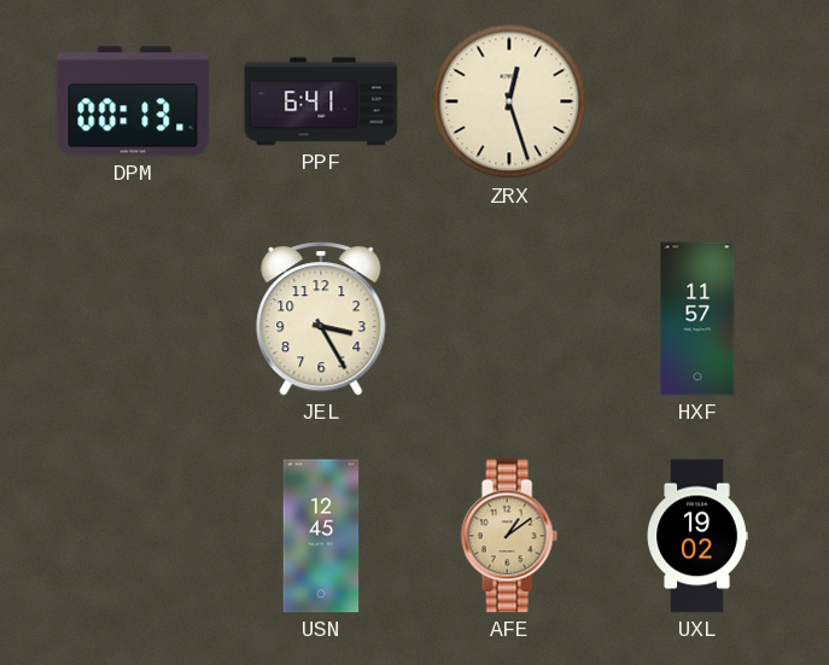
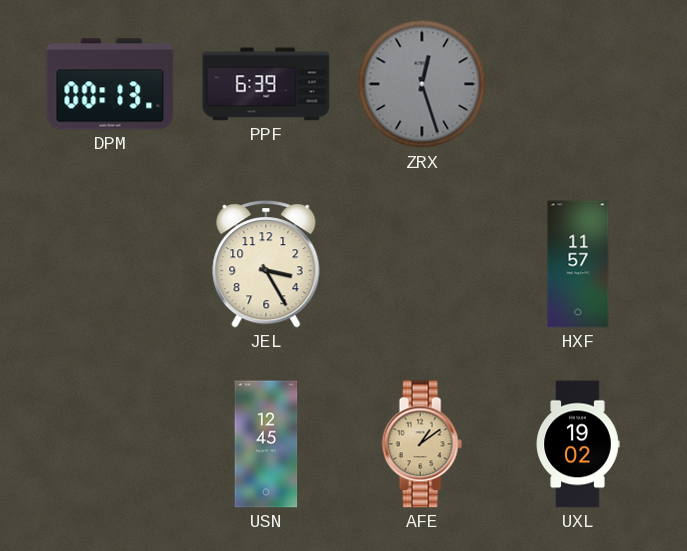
PPF: 6:41 -> 6:39
ZRX dial: cream -> grey
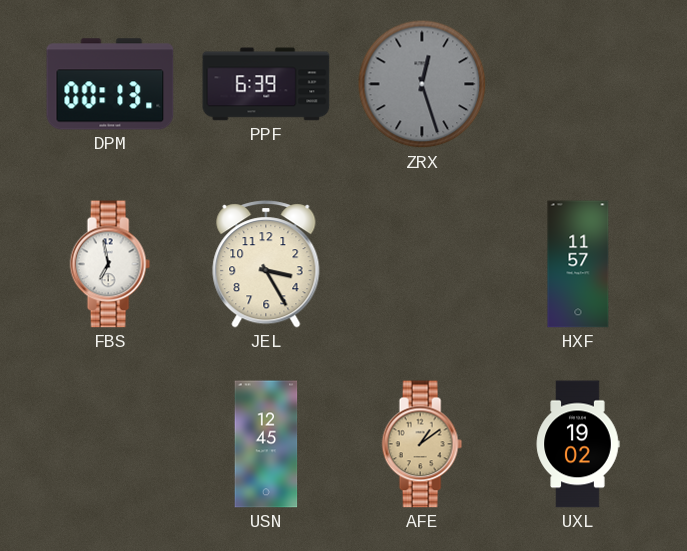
FBS: none -> 6:58
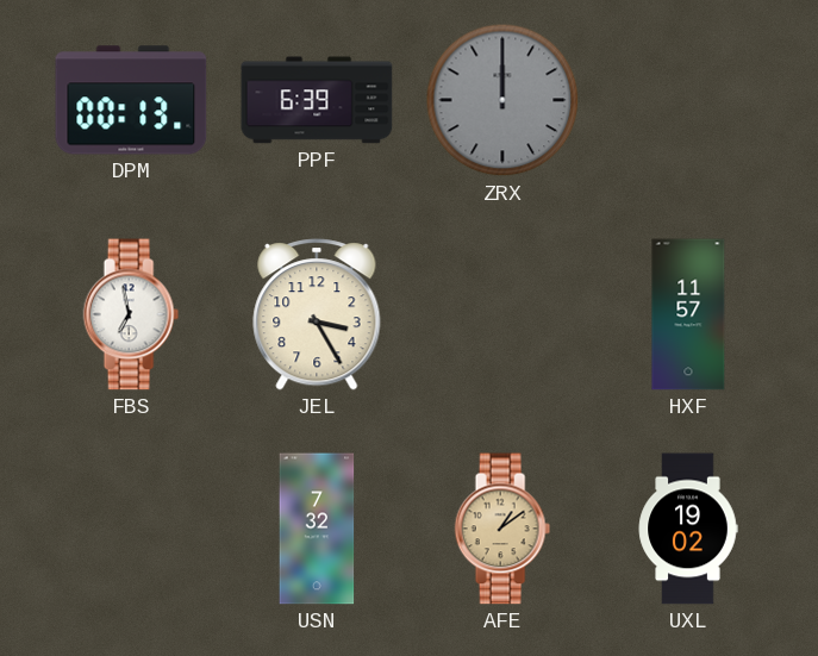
ZRX: 12:27 -> 12:00
USN: 12:45 -> 7:32
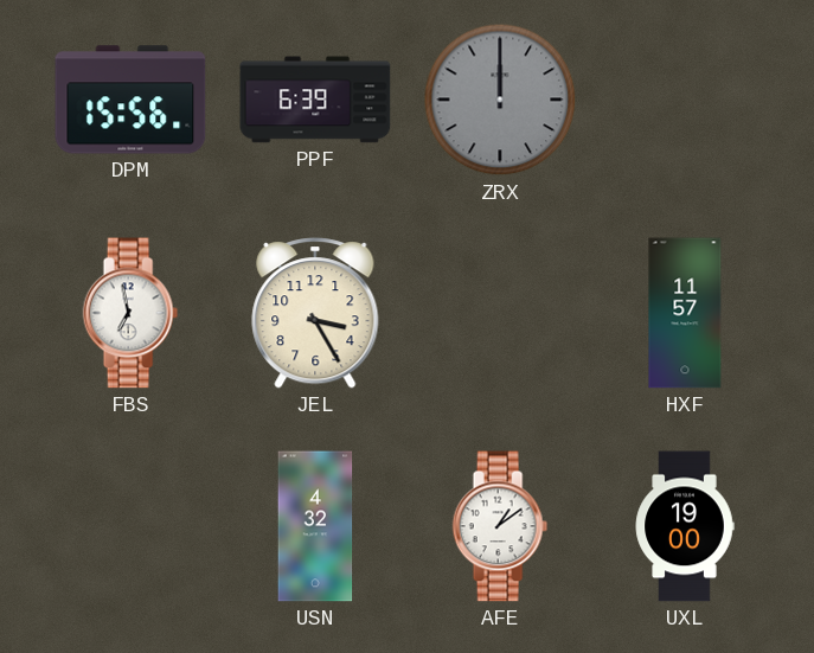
DPM: 00:13 -> 15:56
USN: 7:32 -> 4:32
AFE dial: champagne -> white
UXL: 19:02 -> 19:00
